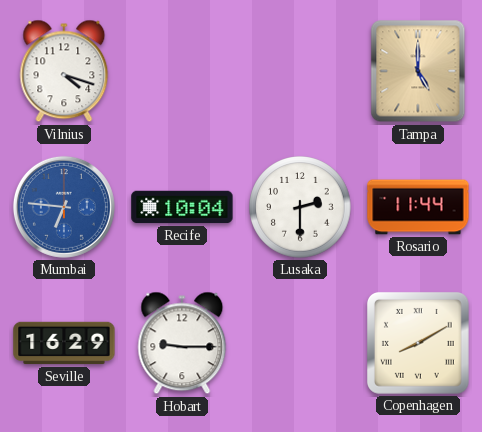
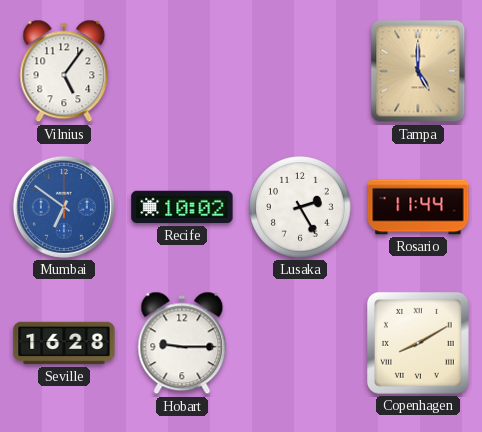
Vilnius: 4:18 -> 5:06
Mumbai: 6:46 -> 6:51
Recife: 10:04 -> 10:02
Lusaka: 2:30 -> 2:25
Seville: 16:29 -> 16:28
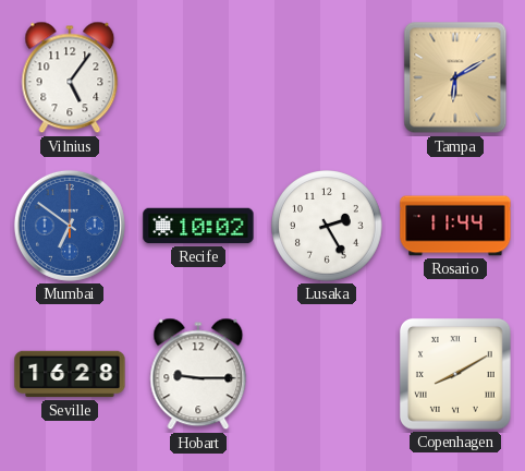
Tampa: 5:00 -> 6:10
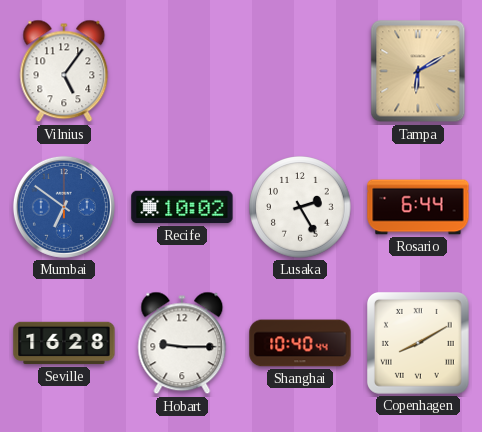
Rosario: 11:44 -> 6:44
Shanghai: none -> 10:40
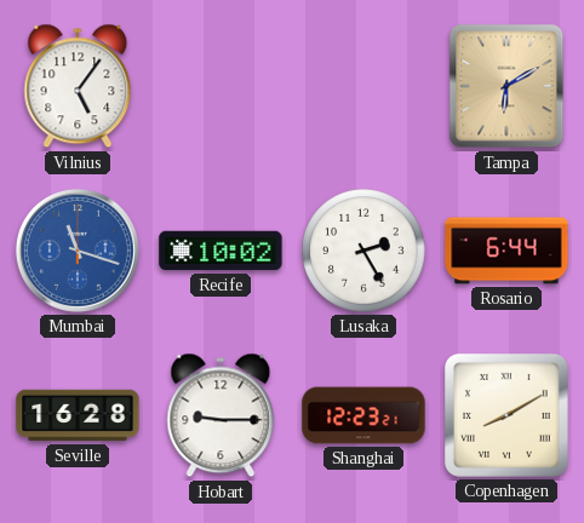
Mumbai: 6:51 -> 11:18
Shanghai: 10:40 -> 12:23
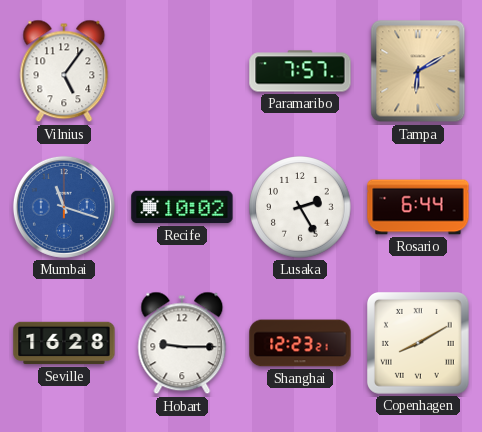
Paramaribo: none -> 7:57
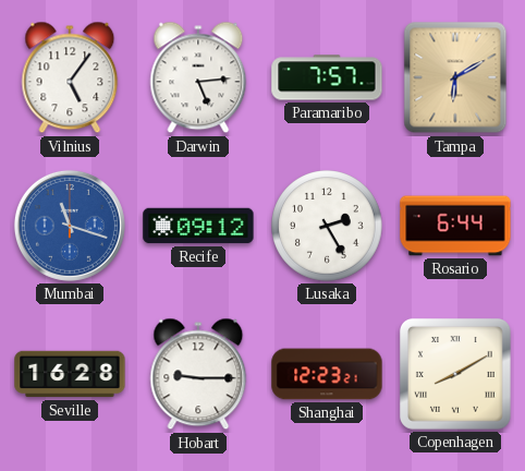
Darwin: none -> 5:14
Recife: 10:02 -> 09:12
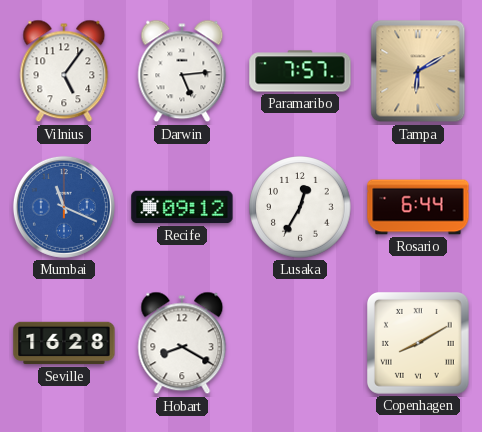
Mumbai: 11:18 -> 11:19
Lusaka: 2:25 -> 12:35
Hobart: 9:15 -> 8:20
Shanghai: 12:23 -> none
